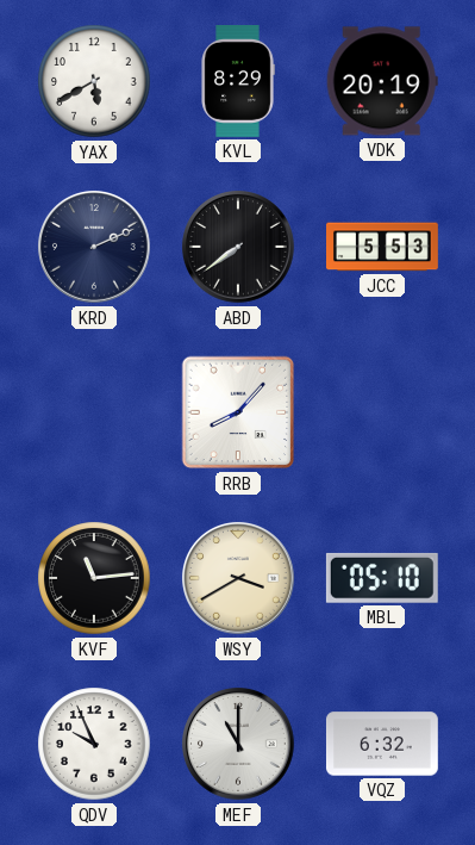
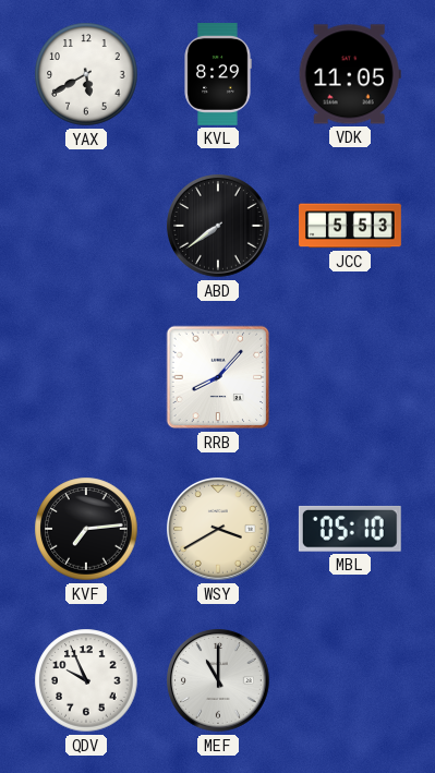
VDK: 20:19 -> 11:05
KRD: 2:11 -> none
KVF: 11:14 -> 7:14
VQZ: 6:32 -> none
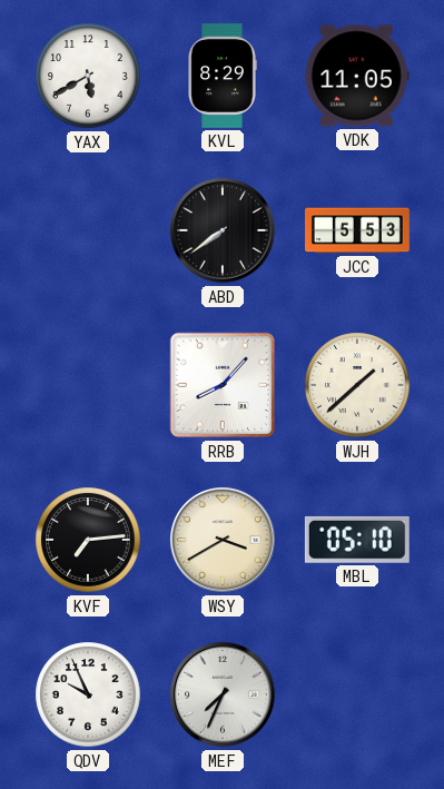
WJH: none -> 1:38
MEF: 11:00 -> 7:34
